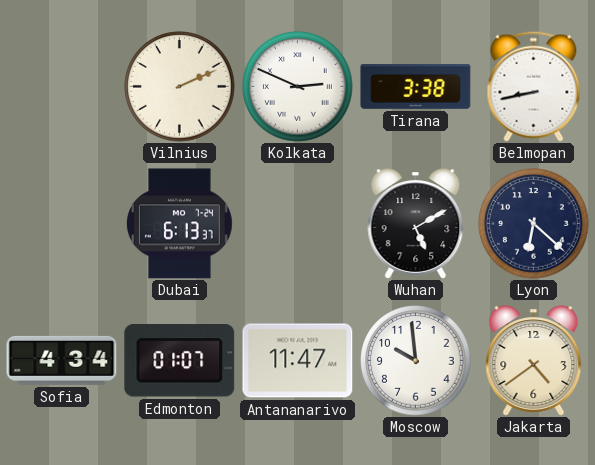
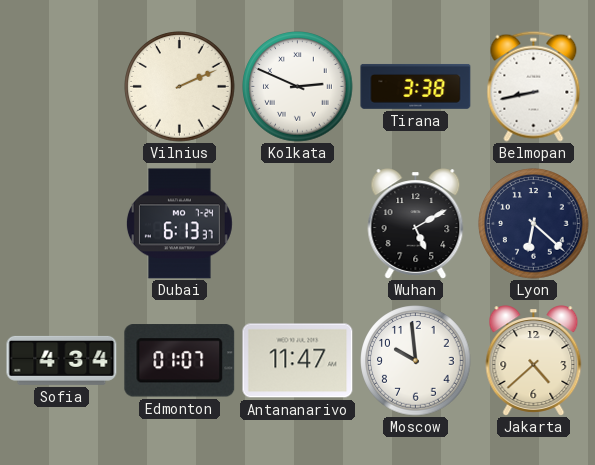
Jakarta: 4:39 -> 4:38
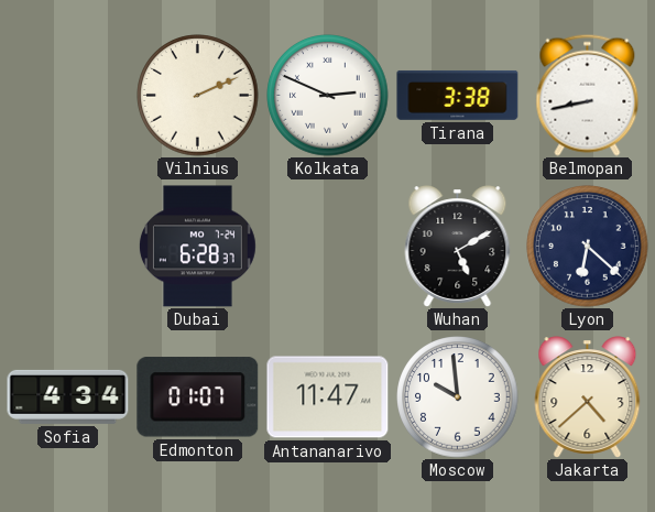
Dubai: 6:13 -> 6:28
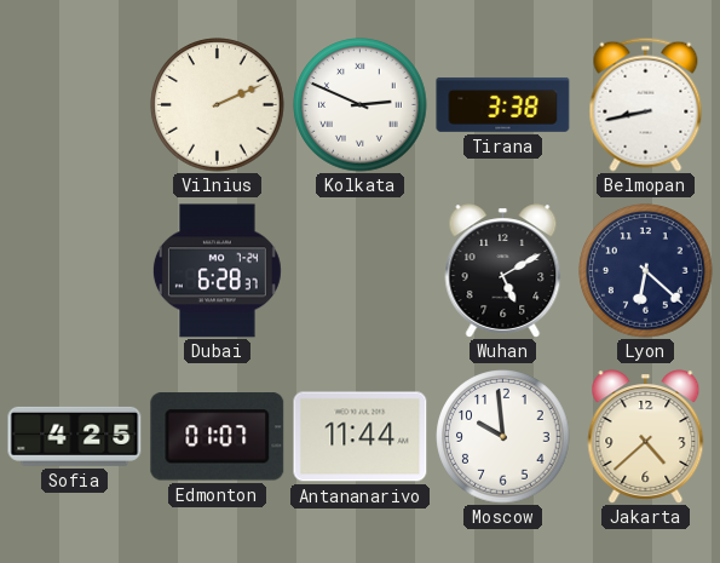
Sofia: 4:34 -> 4:25
Antananarivo: 11:47 -> 11:44
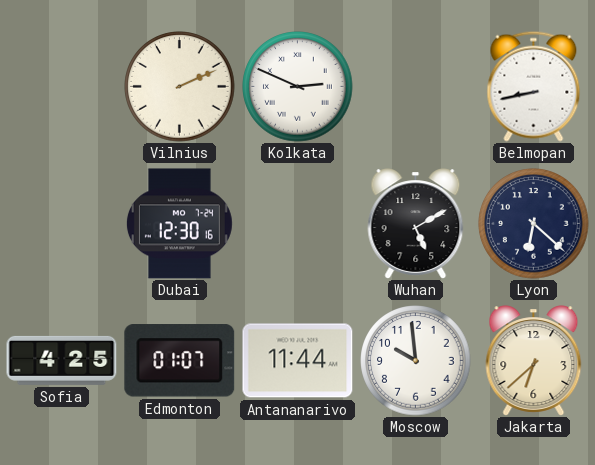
Tirana: 3:38 -> none
Dubai: 6:28 -> 12:30
Jakarta: 4:38 -> 6:38
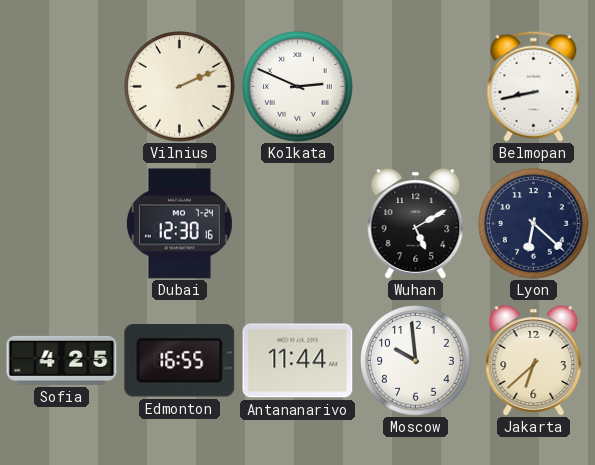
Edmonton: 01:07 -> 16:55
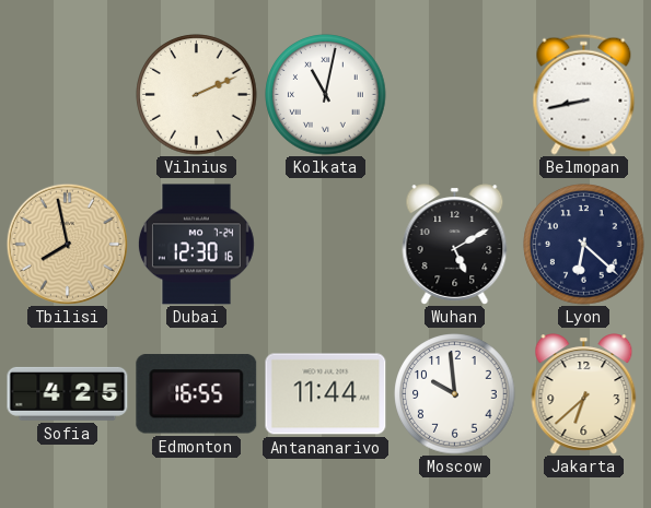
Kolkata: 2:49 -> 11:02
Tbilisi: none -> 7:58
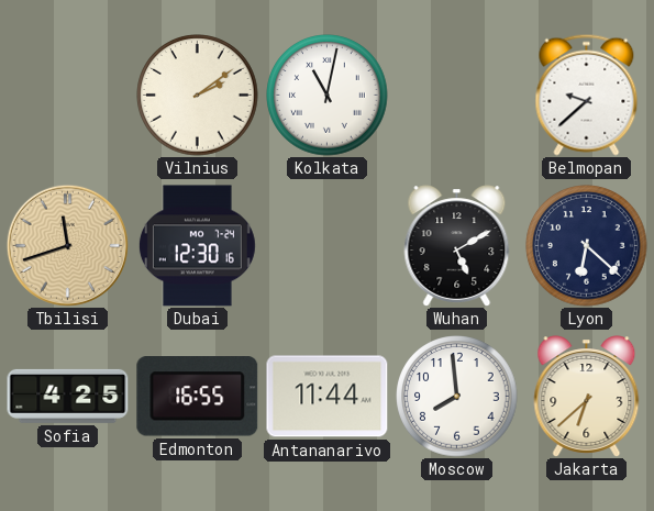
Vilnius: 2:11 -> 2:09
Belmopan: 8:43 -> 9:38
Tbilisi: 7:58 -> 11:42
Moscow: 9:59 -> 7:59
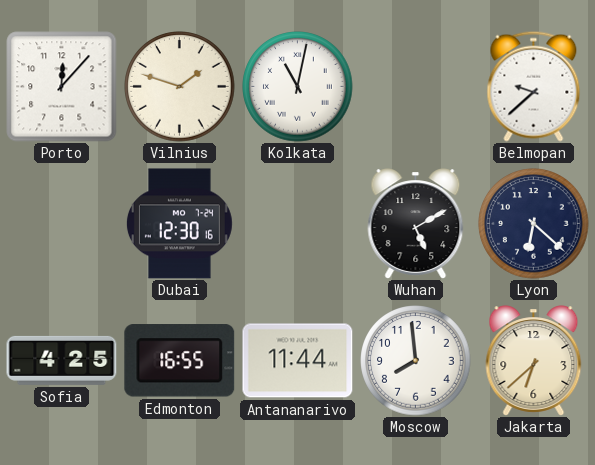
Porto: none -> 12:07
Vilnius: 2:09 -> 1:48
Tbilisi: 11:42 -> none
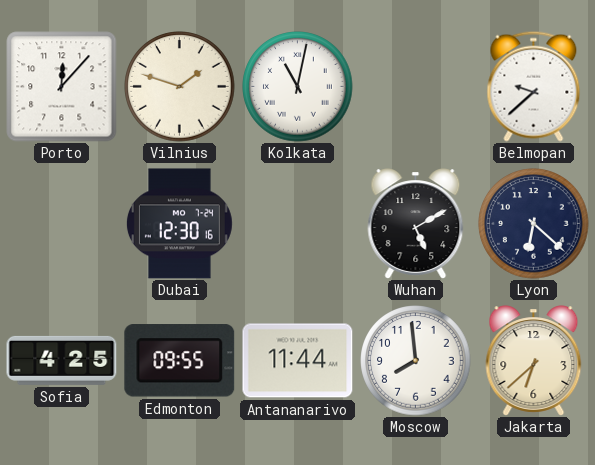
Edmonton: 16:55 -> 09:55
